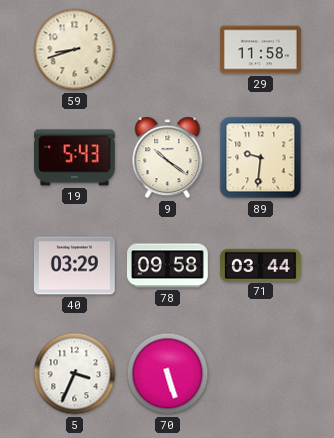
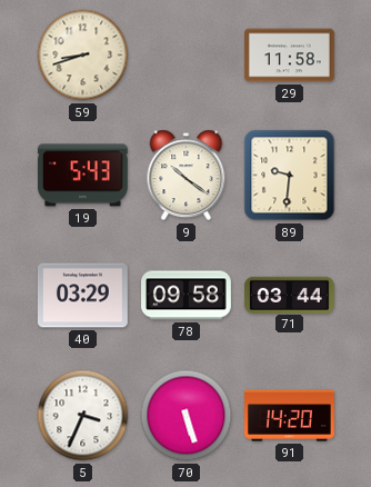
91: none -> 14:20
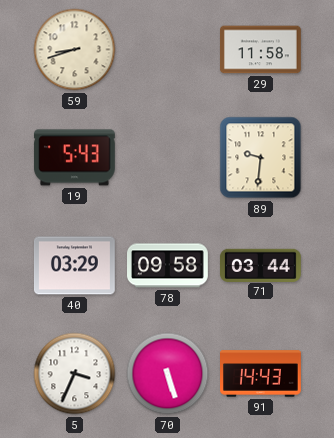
9: 10:21 -> none
91: 14:20 -> 14:43
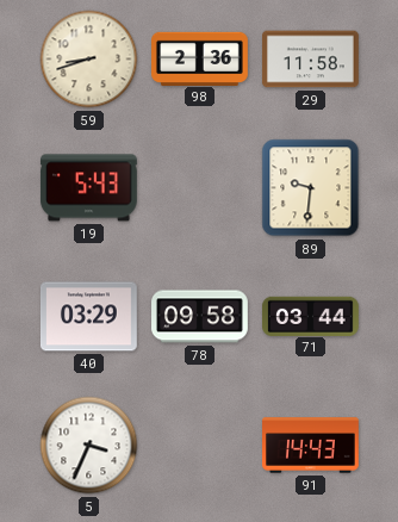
98: none -> 2:36
70: 5:27 -> none
